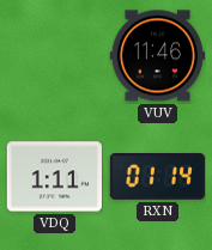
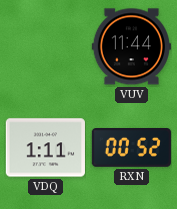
VUV: 11:46 -> 11:44
RXN: 01:14 -> 00:52
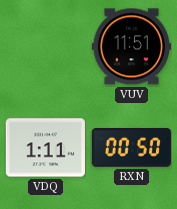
VUV: 11:44 -> 11:51
RXN: 00:52 -> 00:50
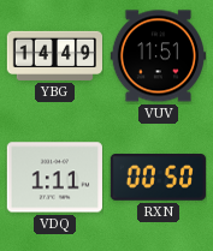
YBG: none -> 14:49
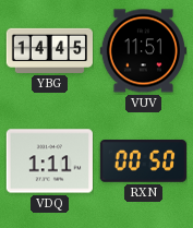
YBG: 14:49 -> 14:45
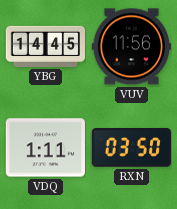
VUV: 11:51 -> 11:56
RXN: 00:50 -> 03:50
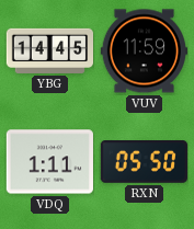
VUV: 11:56 -> 11:59
RXN: 03:50 -> 05:50
